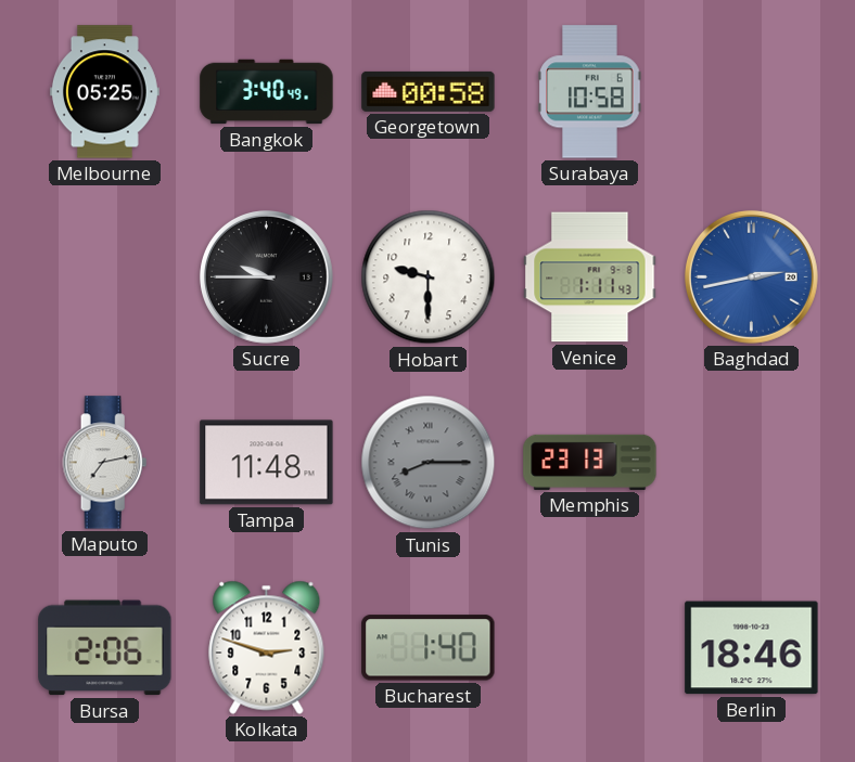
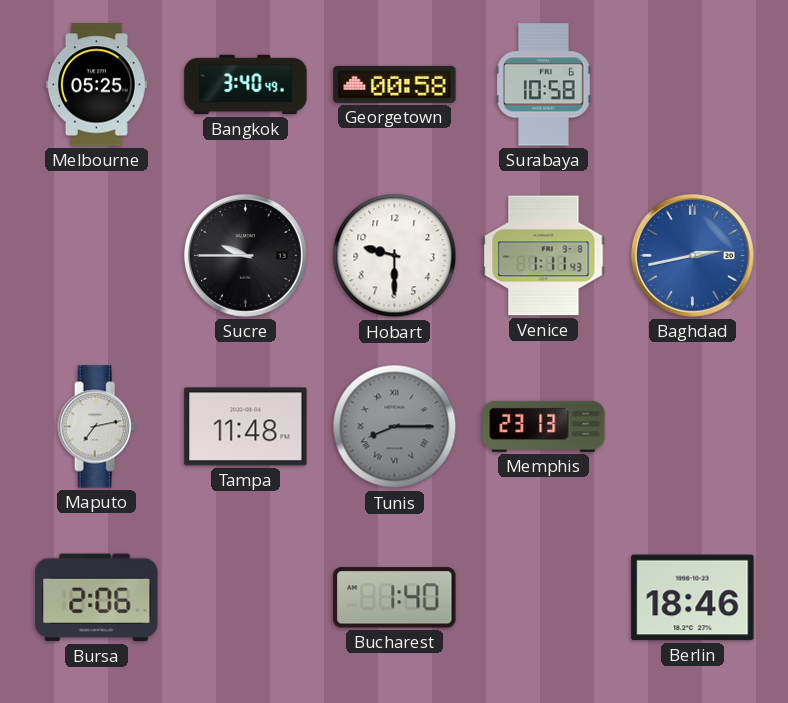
Kolkata: 2:48 -> none
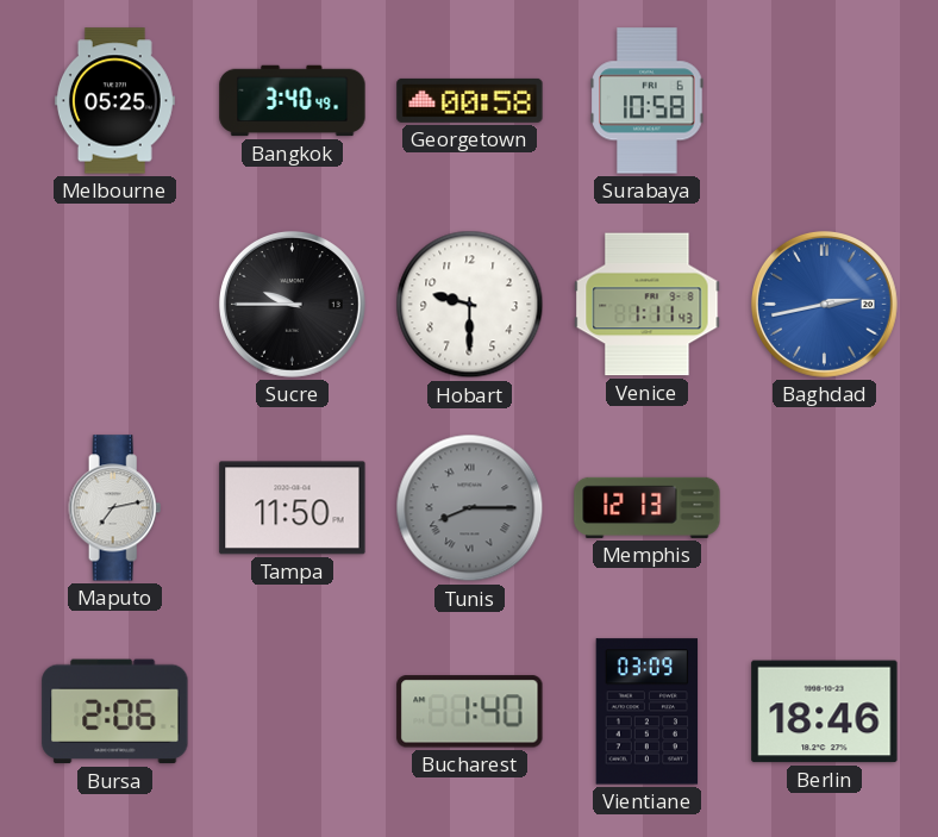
Tampa: 11:48 -> 11:50
Memphis: 23:13 -> 12:13
Vientiane: none -> 03:09
